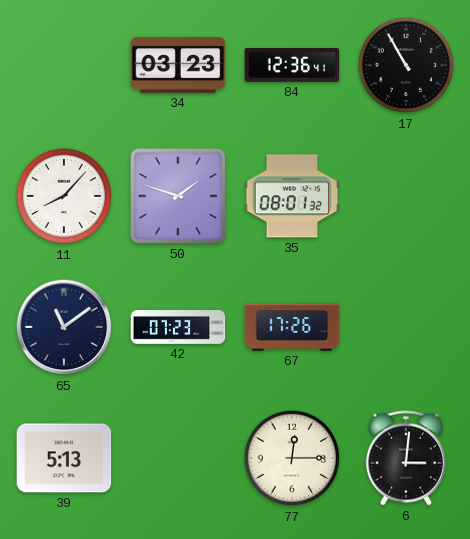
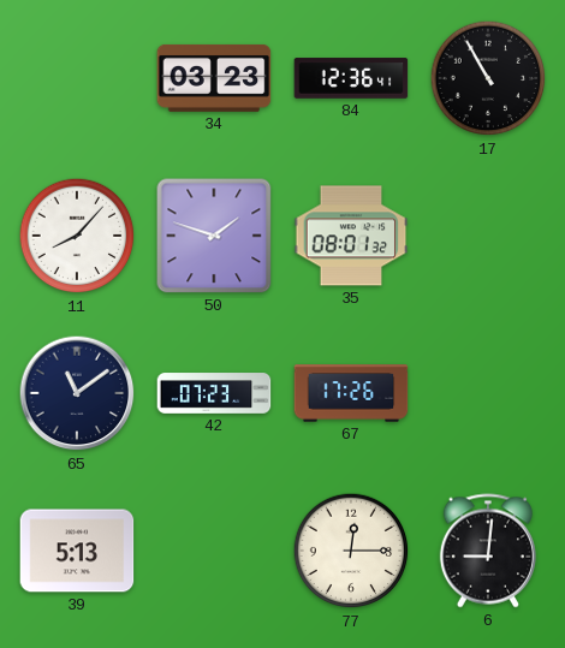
6: 3:01 -> 9:01
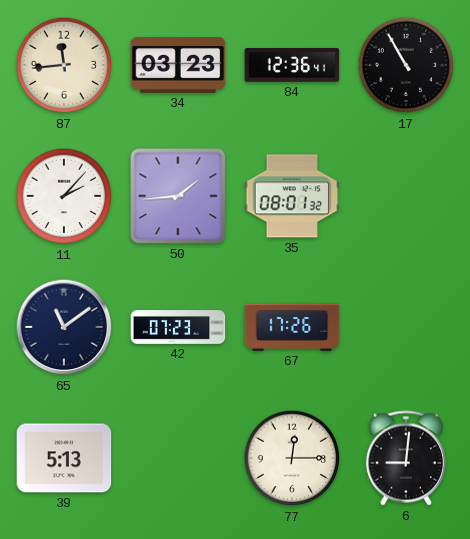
87: none -> 11:44
11: 8:07 -> 2:07
50: 1:48 -> 1:44
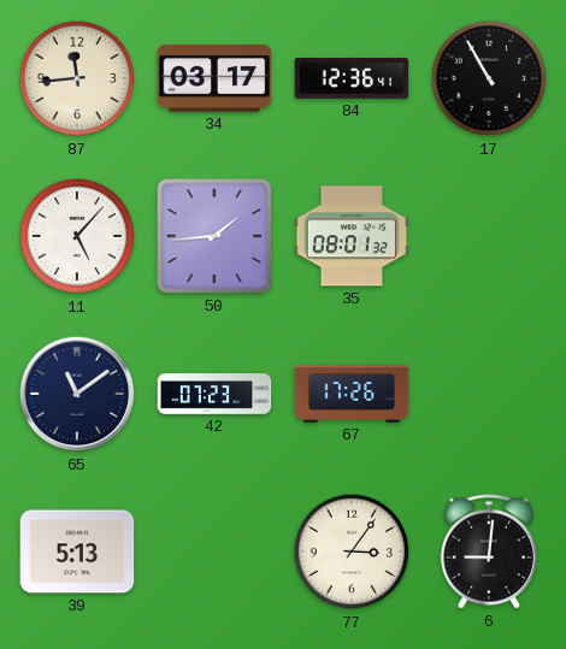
34: 03:23 -> 03:17
11: 2:07 -> 5:07
77: 12:15 -> 3:06
